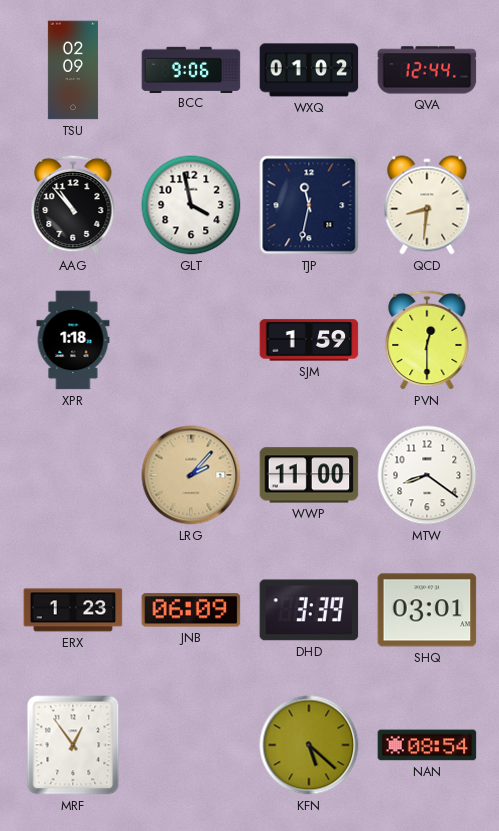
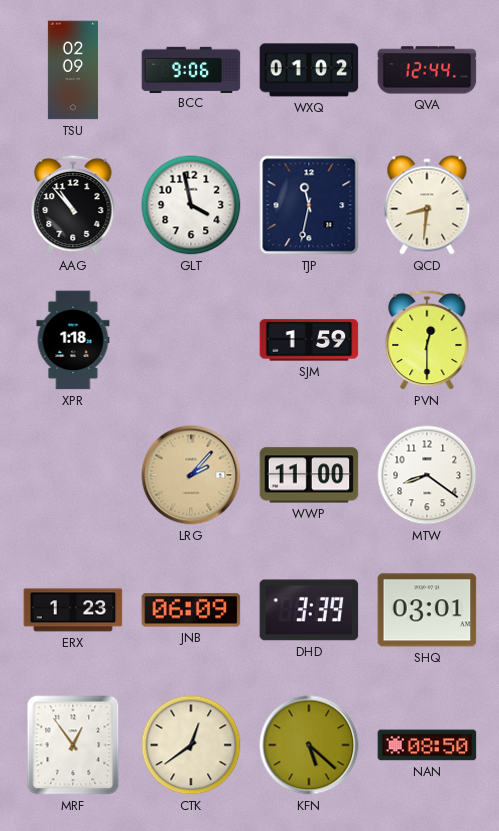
CTK: none -> 12:39
NAN: 08:54 -> 08:50
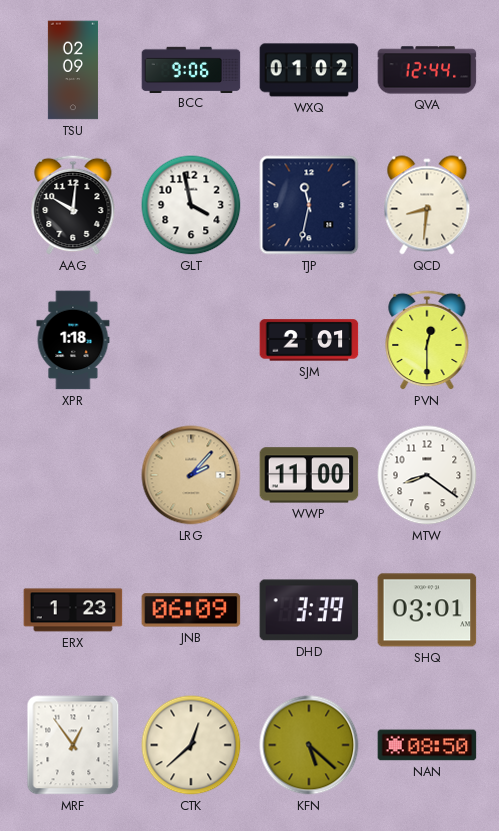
AAG: 10:53 -> 10:01
SJM: 1:59 -> 2:01
CTK: 12:39 -> 12:38
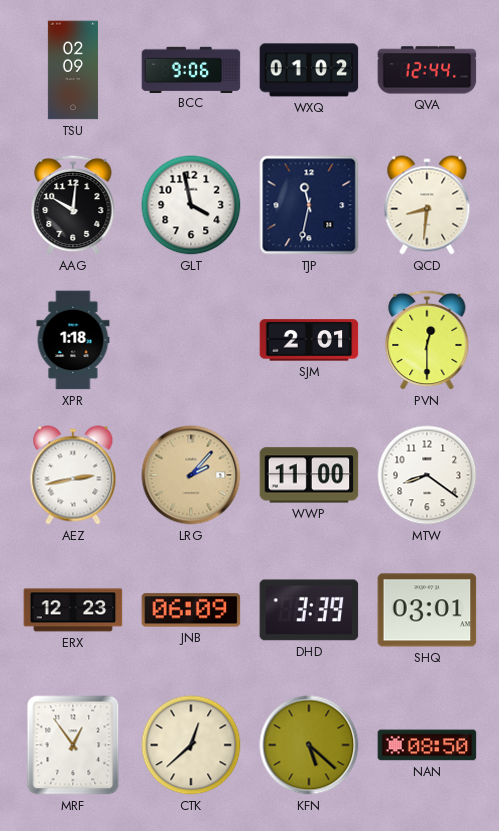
AEZ: none -> 2:43
ERX: 1:23 -> 12:23
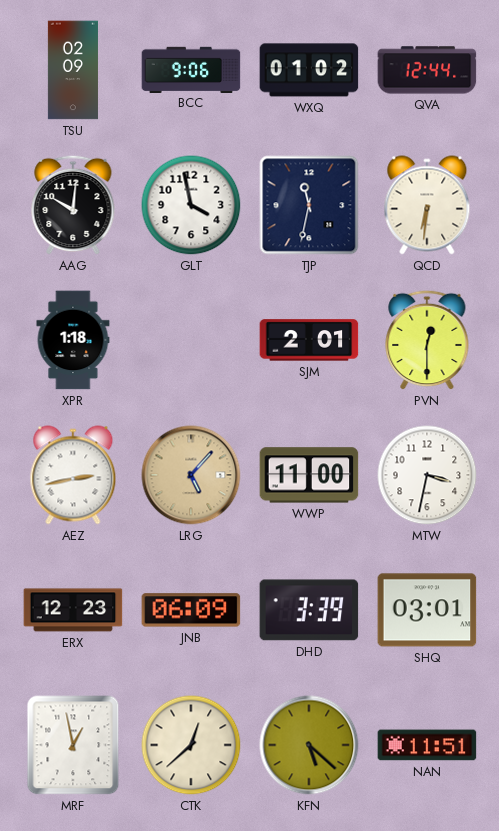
QCD: 8:31 -> 6:31
LRG: 2:07 -> 5:07
MTW: 8:21 -> 3:32
MRF: 12:54 -> 12:58
NAN: 08:50 -> 11:51
